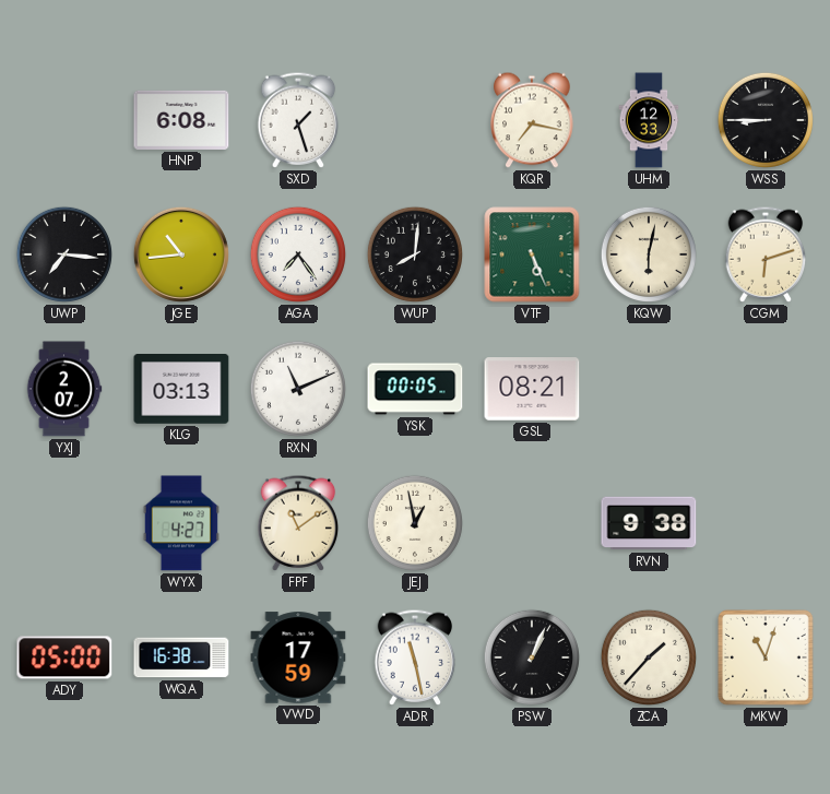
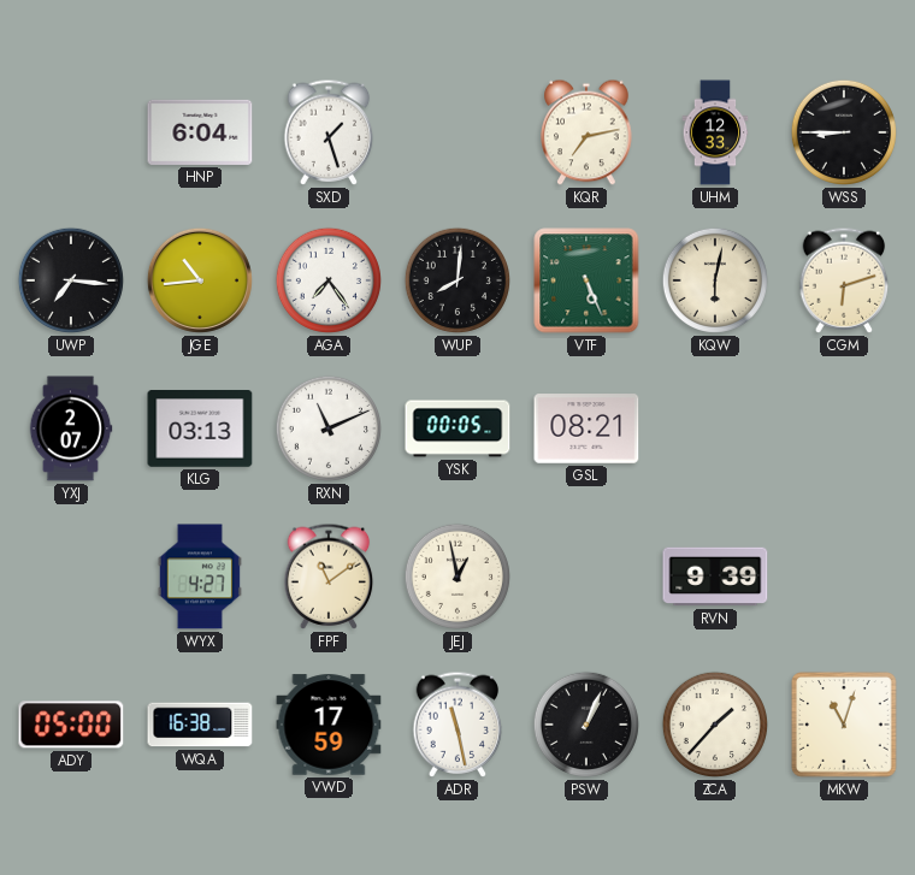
HNP: 6:08 -> 6:04
KQR: 7:17 -> 7:13
RVN: 9:38 -> 9:39
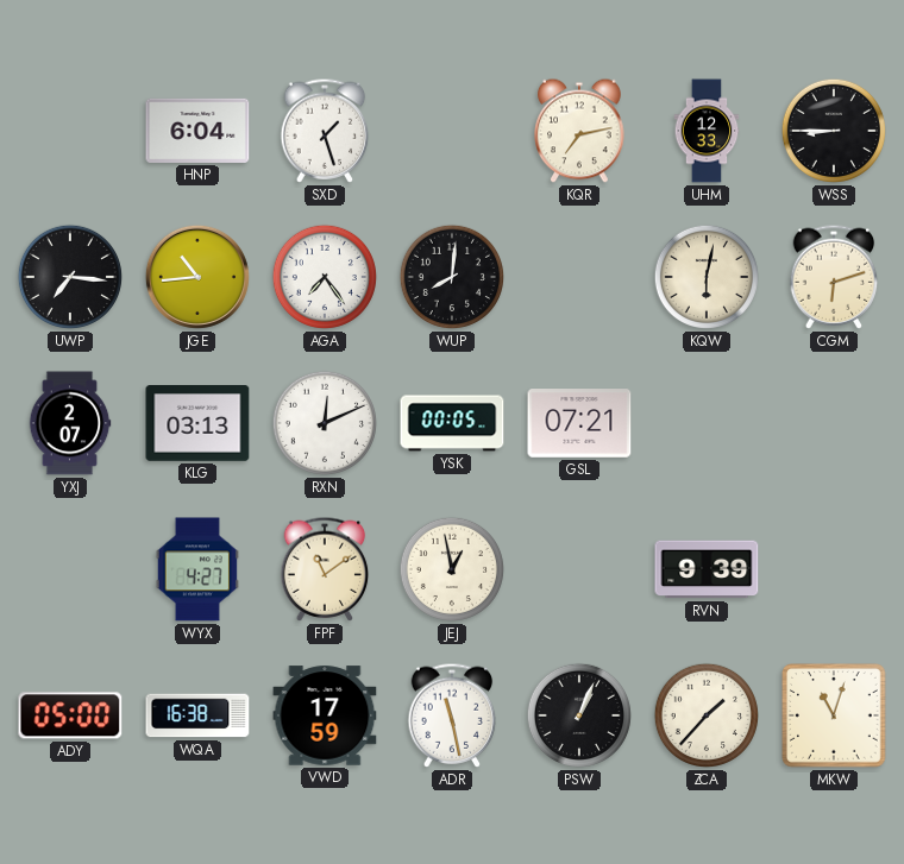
VTF: 5:26 -> none
RXN: 11:11 -> 12:11
GSL: 08:21 -> 07:21
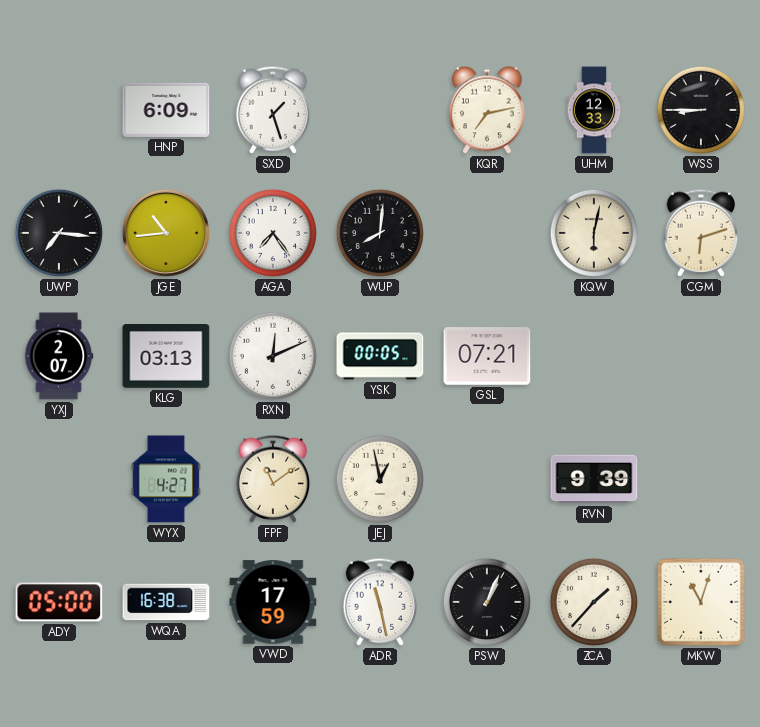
HNP: 6:04 -> 6:09
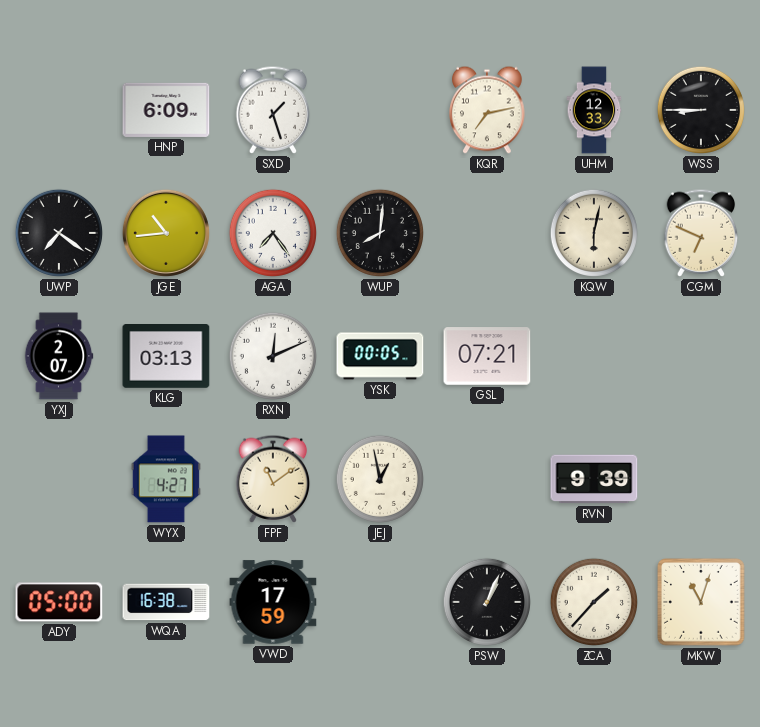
UWP: 7:16 -> 7:21
CGM: 6:12 -> 6:49
ADR: 11:28 -> none
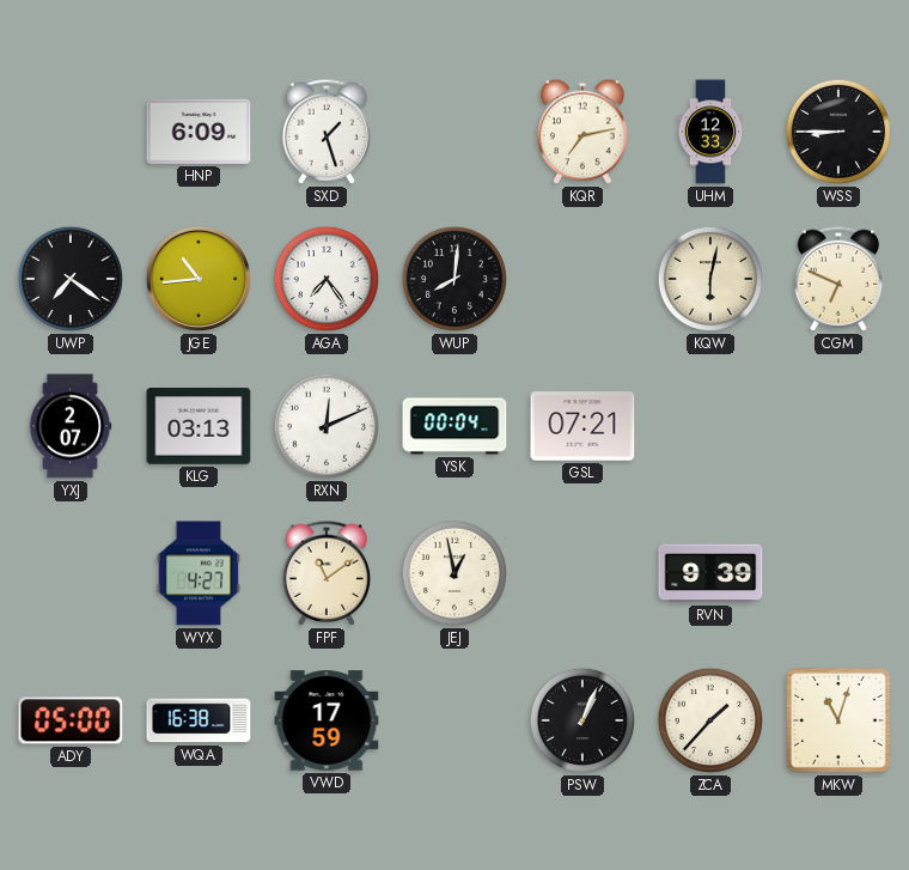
YSK: 00:05 -> 00:04
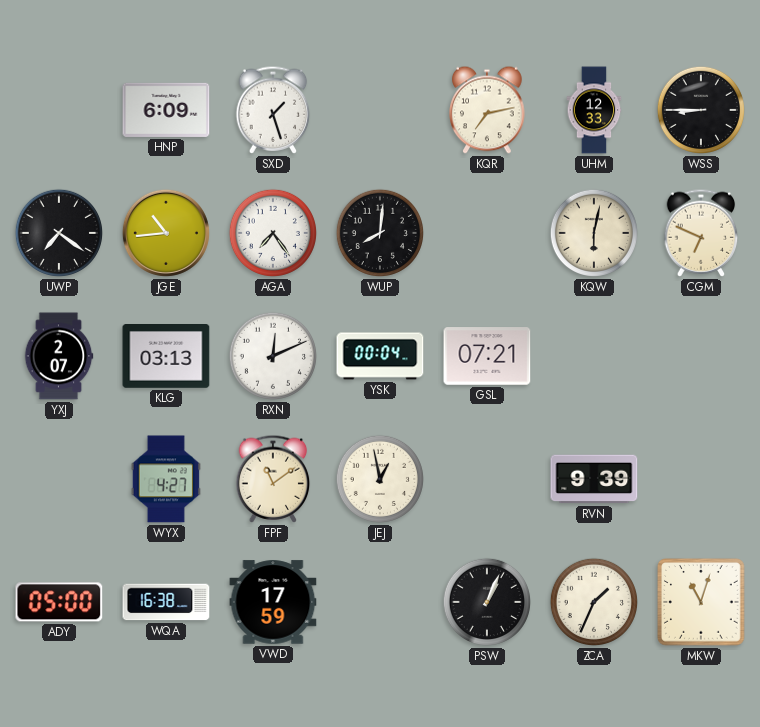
ZCA: 1:37 -> 1:34
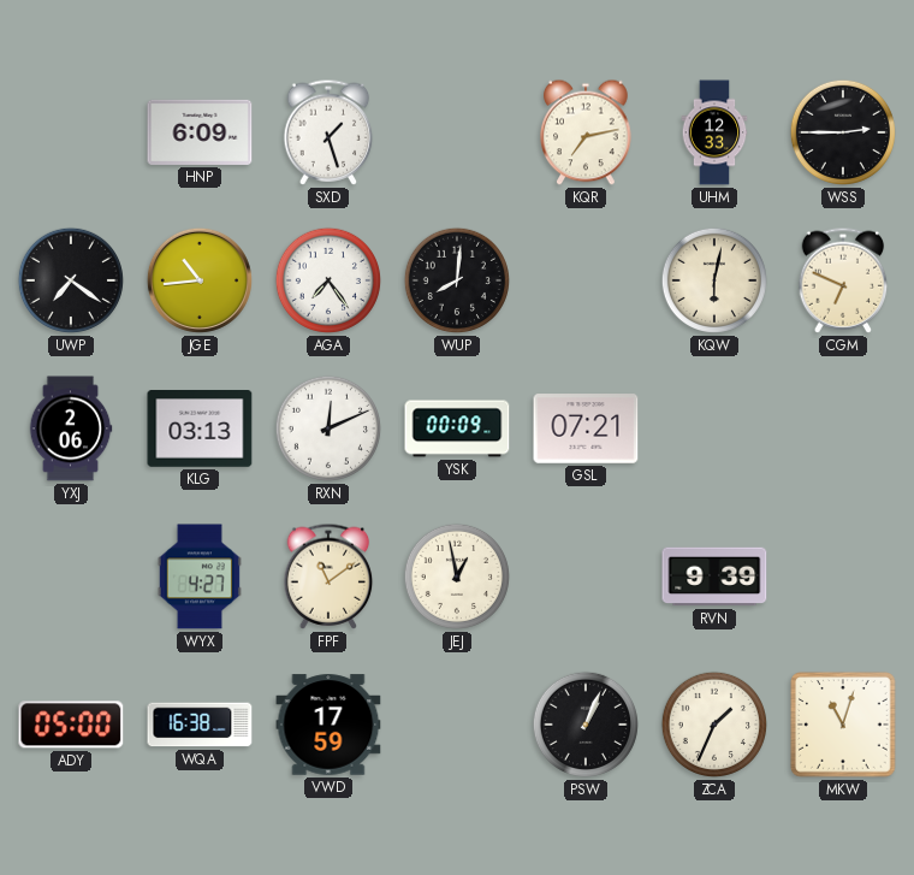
WSS: 8:45 -> 2:45
YXJ: 2:07 -> 2:06
YSK: 00:04 -> 00:09
